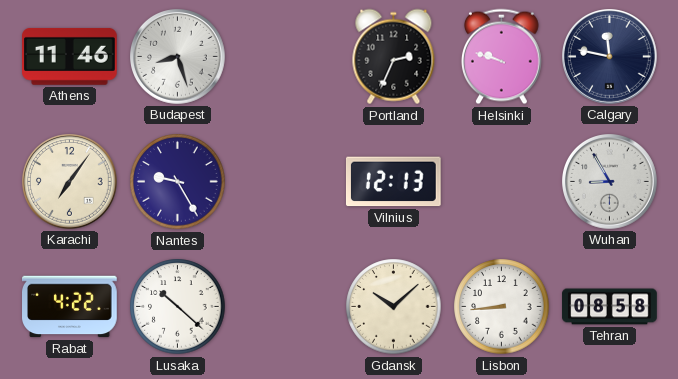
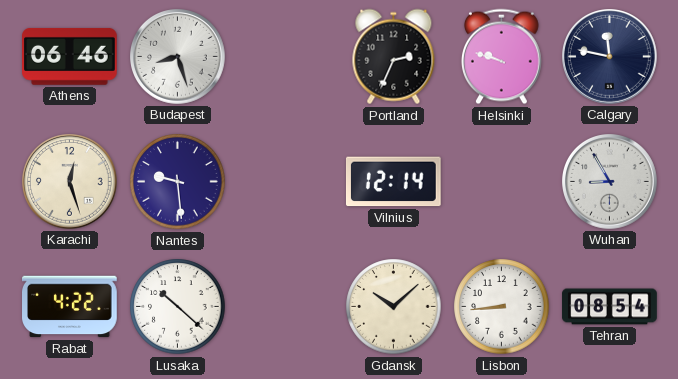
Athens: 11:46 -> 06:46
Karachi: 7:06 -> 12:27
Nantes: 9:25 -> 9:29
Vilnius: 12:13 -> 12:14
Tehran: 08:58 -> 08:54
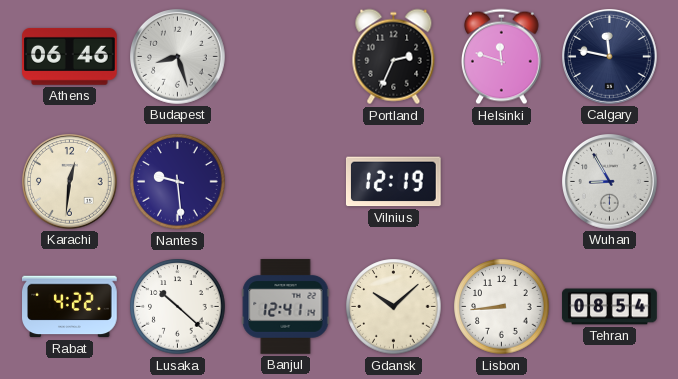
Helsinki: 9:48 -> 11:48
Karachi: 12:27 -> 12:31
Vilnius: 12:14 -> 12:19
Banjul: none -> 12:41
